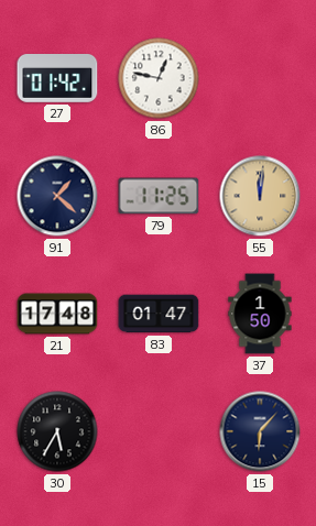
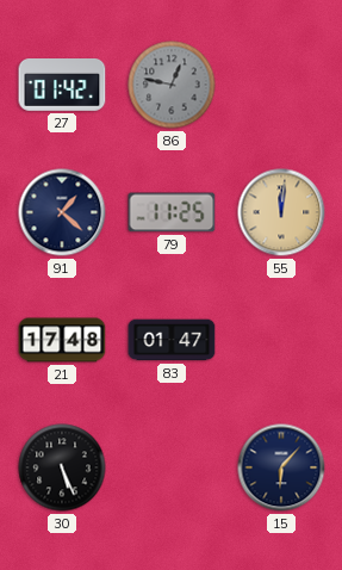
86 dial: white -> grey
37: 1:50 -> none
30: 5:35 -> 5:26
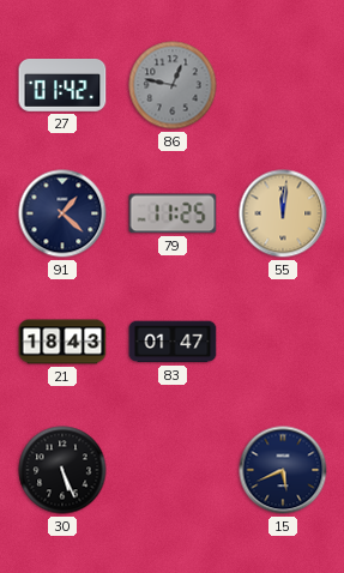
21: 17:48 -> 18:43
15: 6:07 -> 5:41
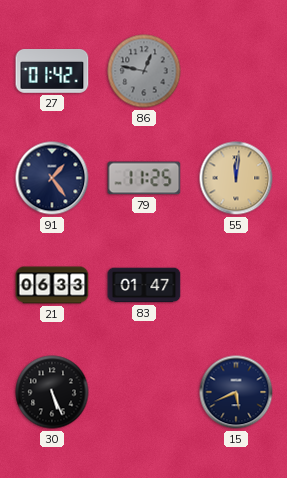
91: 1:22 -> 1:24
21: 18:43 -> 06:33
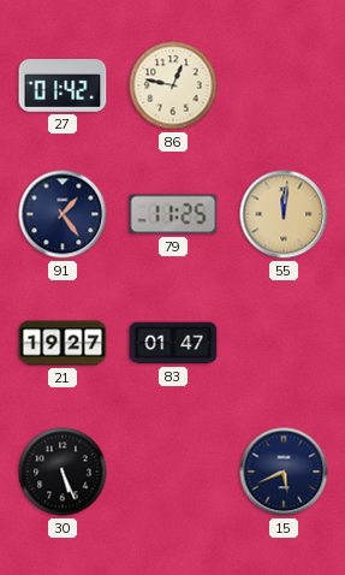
86 dial: grey -> cream
21: 06:33 -> 19:27
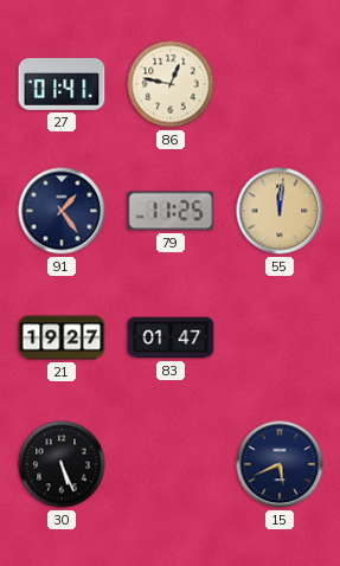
27: 01:42 -> 01:41
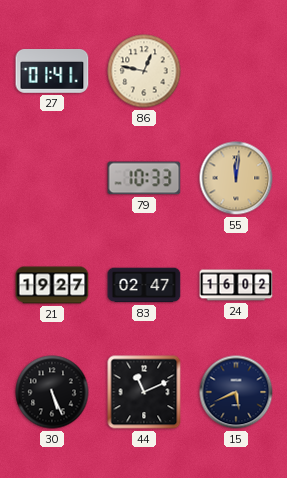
91: 1:24 -> none
79: 11:25 -> 10:33
83: 01:47 -> 02:47
24: none -> 16:02
44: none -> 11:11
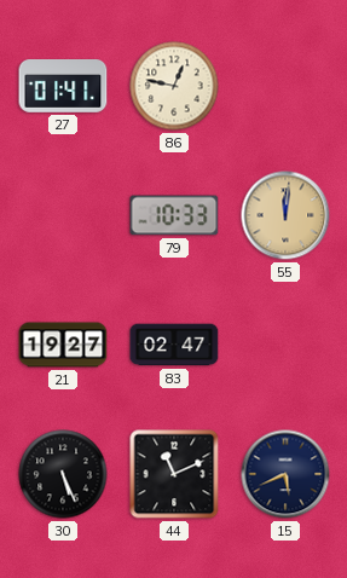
24: 16:02 -> none
